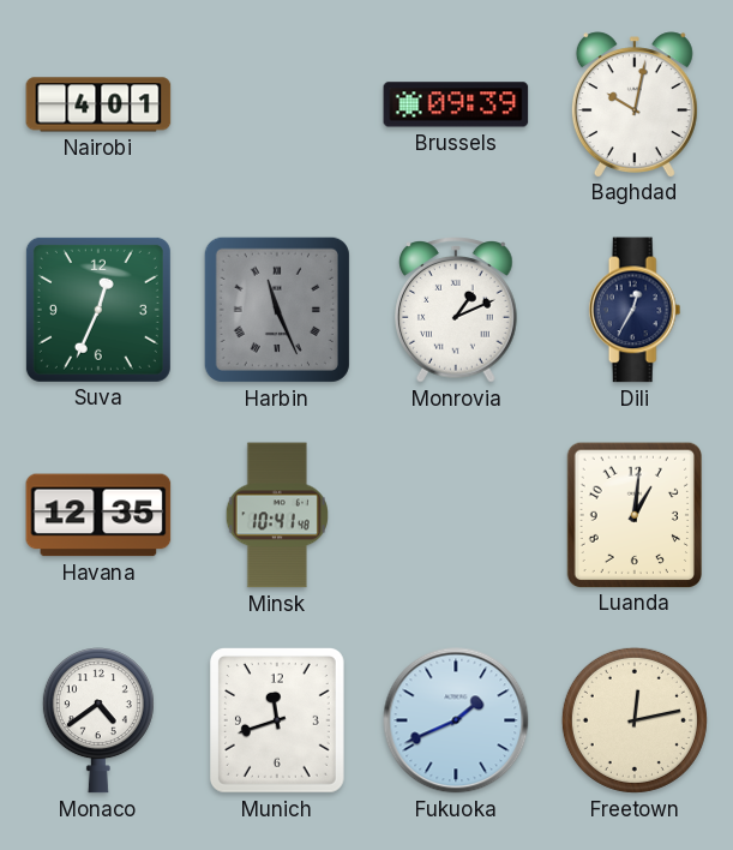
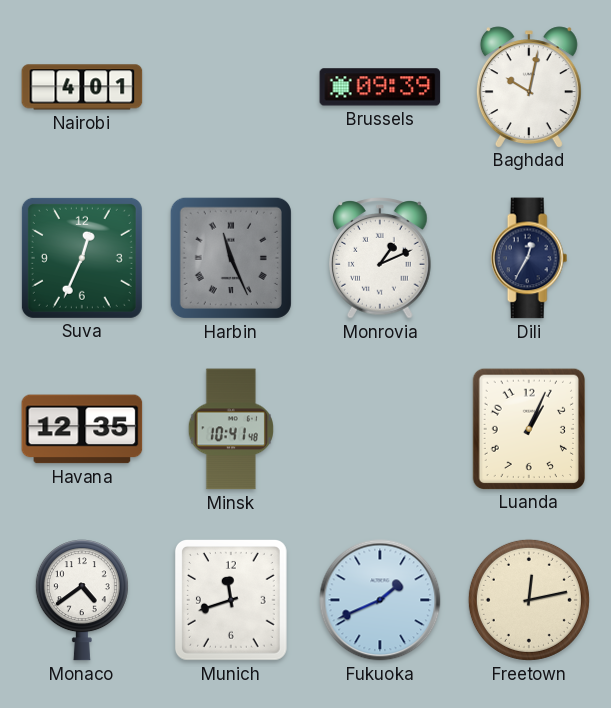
Luanda: 1:01 -> 1:04
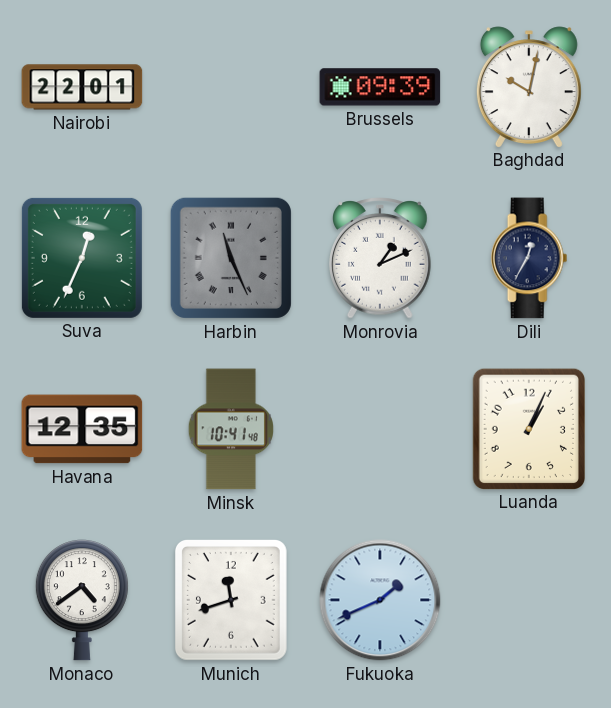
Nairobi: 4:01 -> 22:01
Freetown: 12:13 -> none
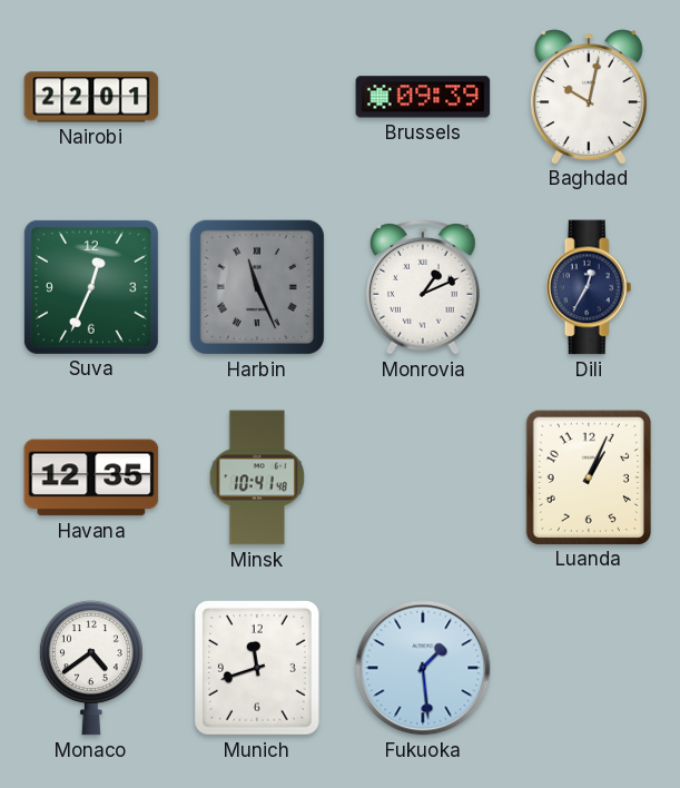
Fukuoka: 1:41 -> 1:29
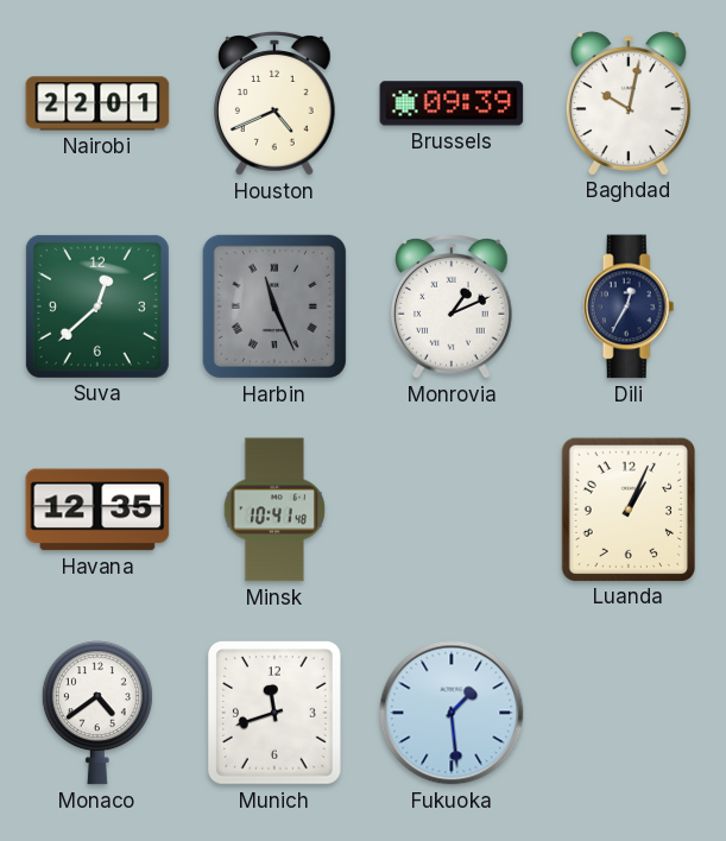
Houston: none -> 4:41
Suva: 12:34 -> 12:38
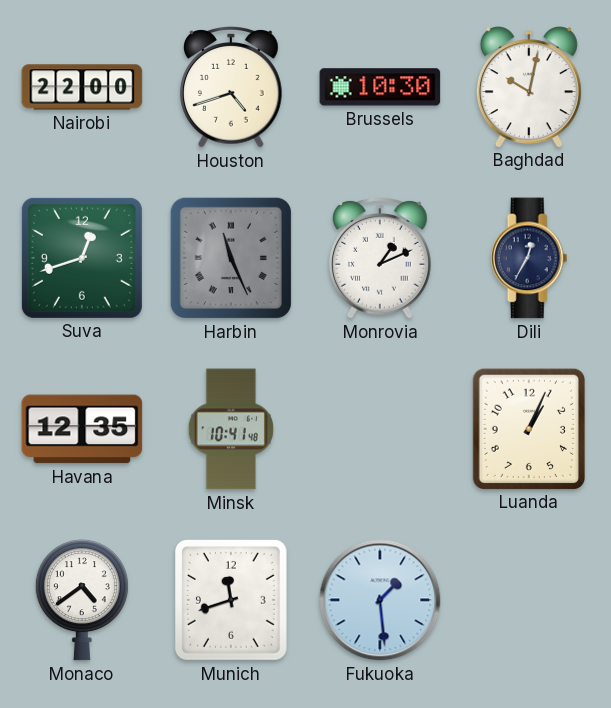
Nairobi: 22:01 -> 22:00
Houston: 4:41 -> 4:42
Brussels: 09:39 -> 10:30
Suva: 12:38 -> 12:42
